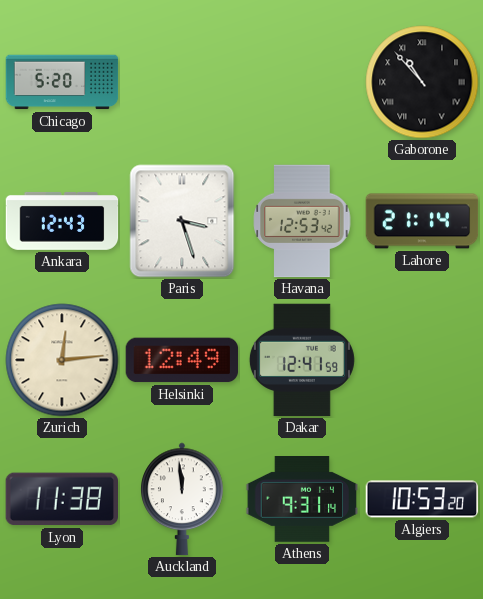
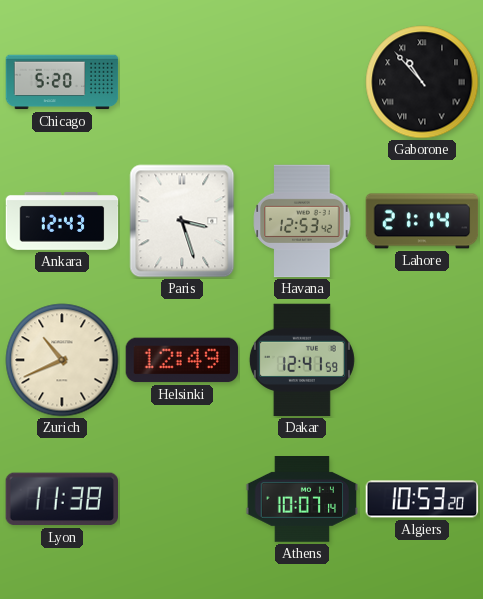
Zurich: 12:14 -> 10:41
Auckland: 11:59 -> none
Athens: 9:31 -> 10:07
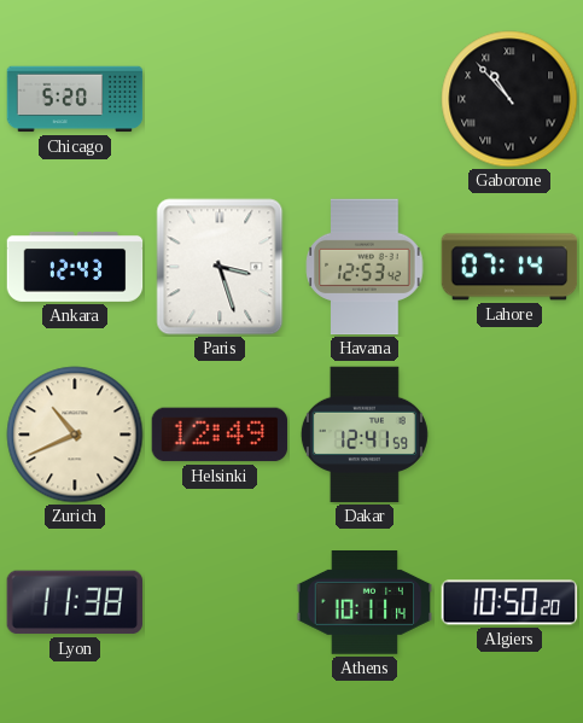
Lahore: 21:14 -> 07:14
Athens: 10:07 -> 10:11
Algiers: 10:53 -> 10:50
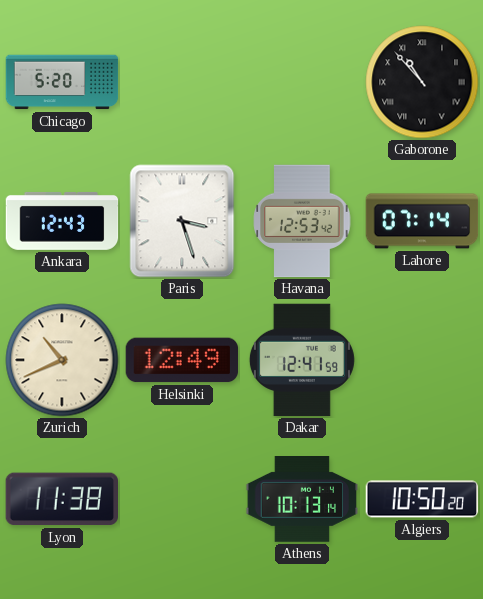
Athens: 10:11 -> 10:13
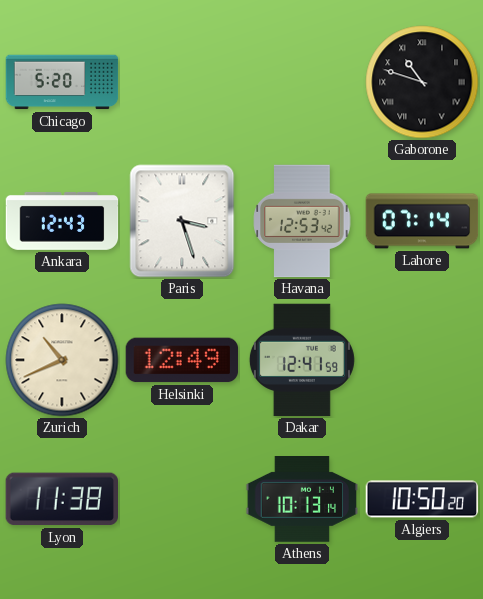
Gaborone: 10:53 -> 10:48
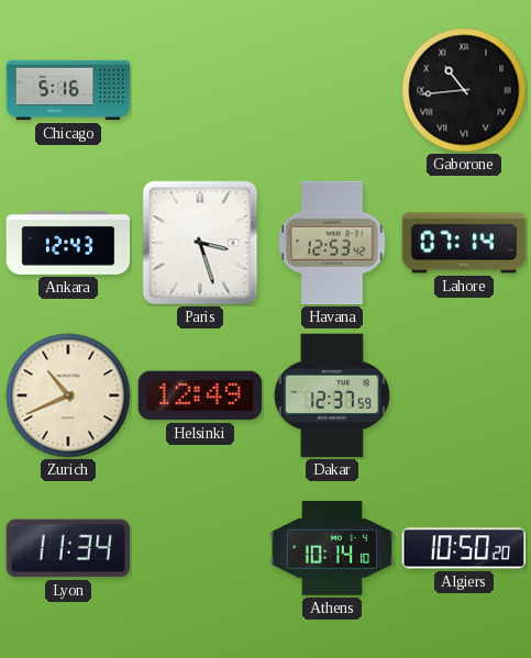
Chicago: 5:20 -> 5:16
Gaborone: 10:48 -> 10:44
Dakar: 12:41 -> 12:37
Lyon: 11:38 -> 11:34
Athens: 10:13 -> 10:14
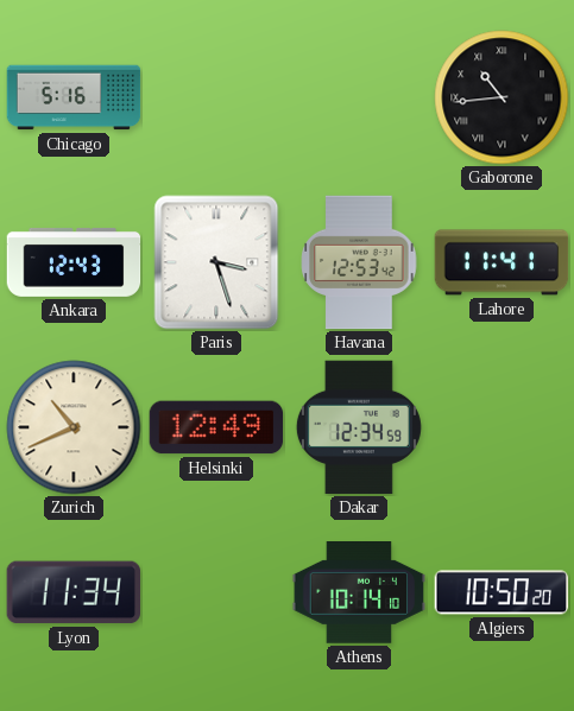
Lahore: 07:14 -> 11:41
Dakar: 12:37 -> 12:34
